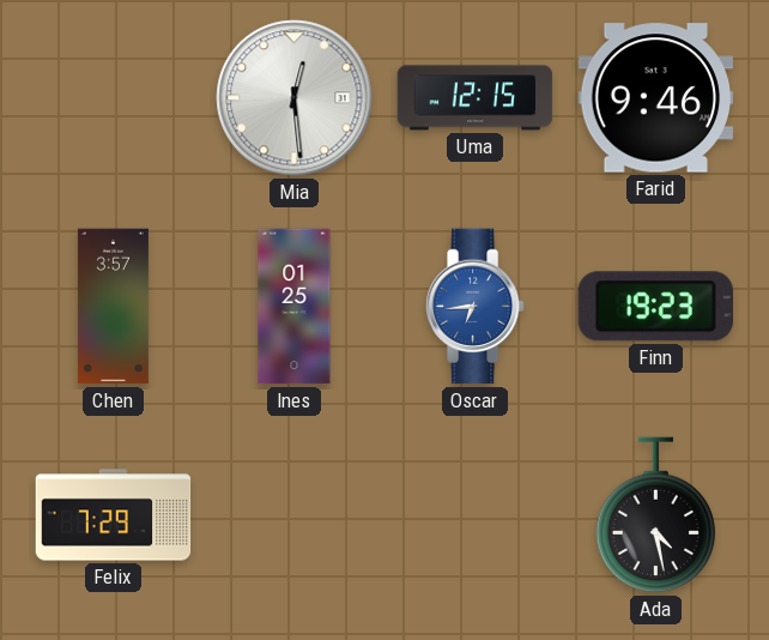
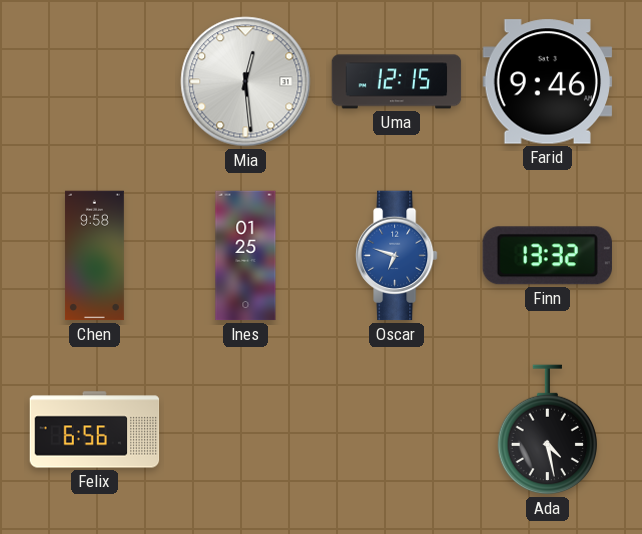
Chen: 3:57 -> 9:58
Oscar: 6:44 -> 6:48
Finn: 19:23 -> 13:32
Felix: 7:29 -> 6:56
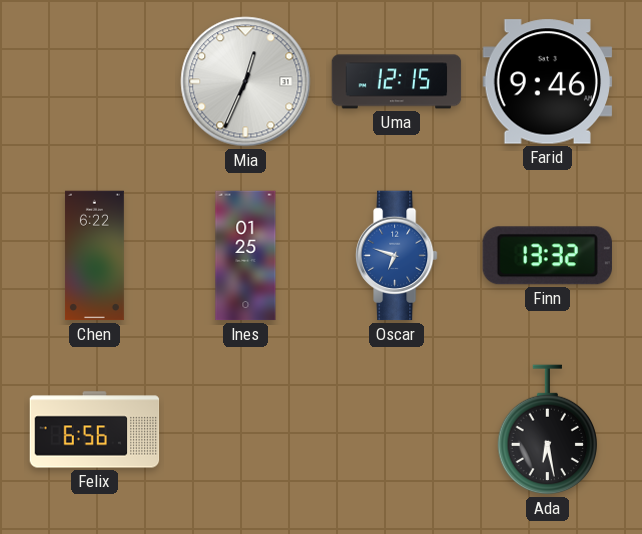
Mia: 12:29 -> 12:34
Chen: 9:58 -> 6:22
Ada: 4:28 -> 6:28
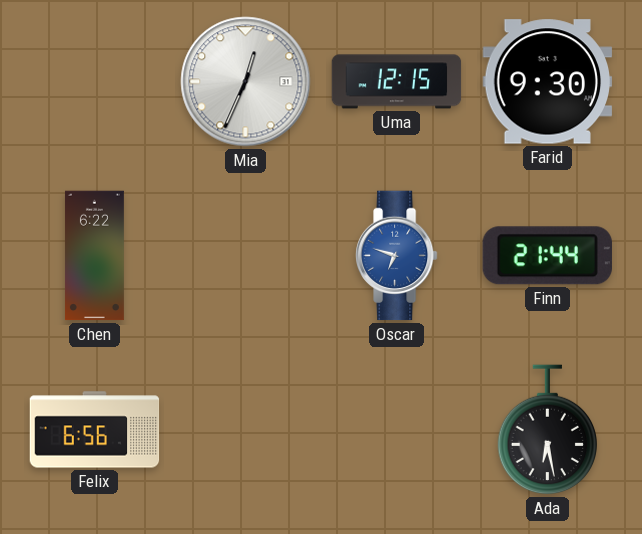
Farid: 9:46 -> 9:30
Ines: 01:25 -> none
Finn: 13:32 -> 21:44
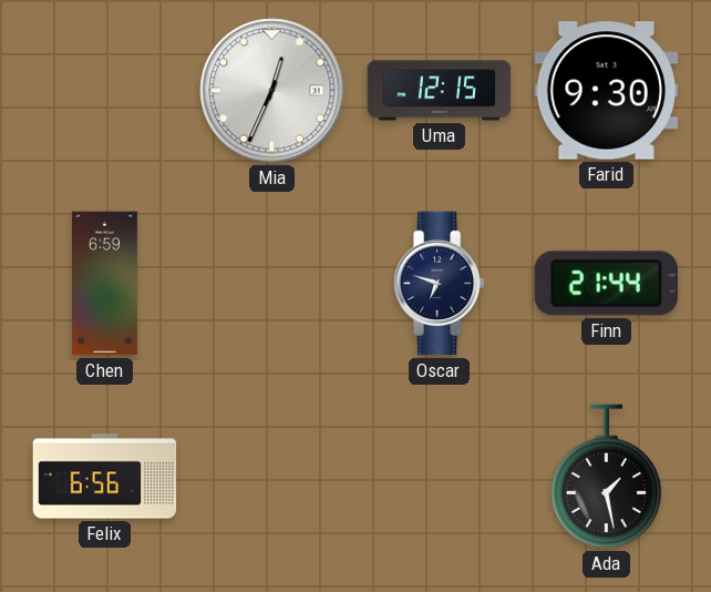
Chen: 6:22 -> 6:59
Oscar dial: blue -> navy
Ada: 6:28 -> 1:28
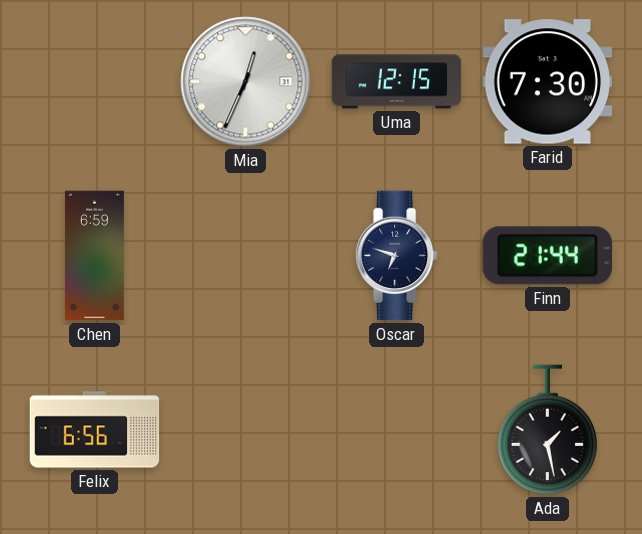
Farid: 9:30 -> 7:30
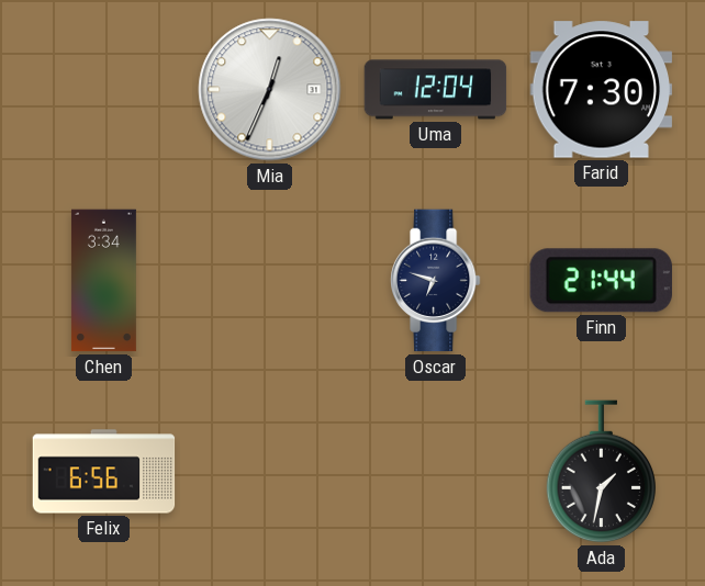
Uma: 12:15 -> 12:04
Chen: 6:59 -> 3:34
Ada: 1:28 -> 1:32
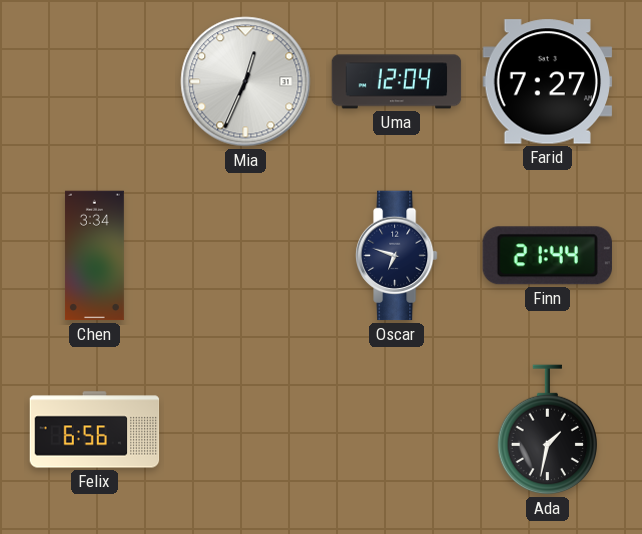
Farid: 7:30 -> 7:27
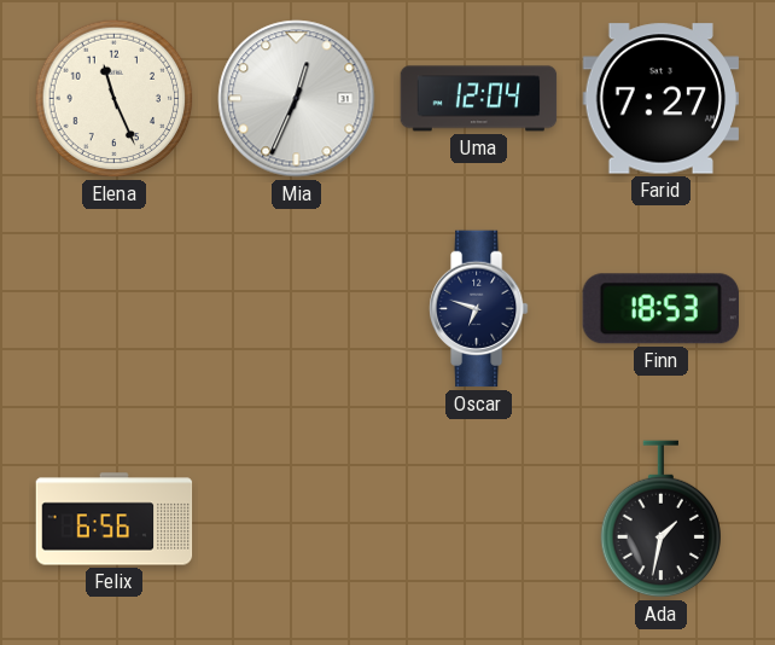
Elena: none -> 11:26
Chen: 3:34 -> none
Finn: 21:44 -> 18:53
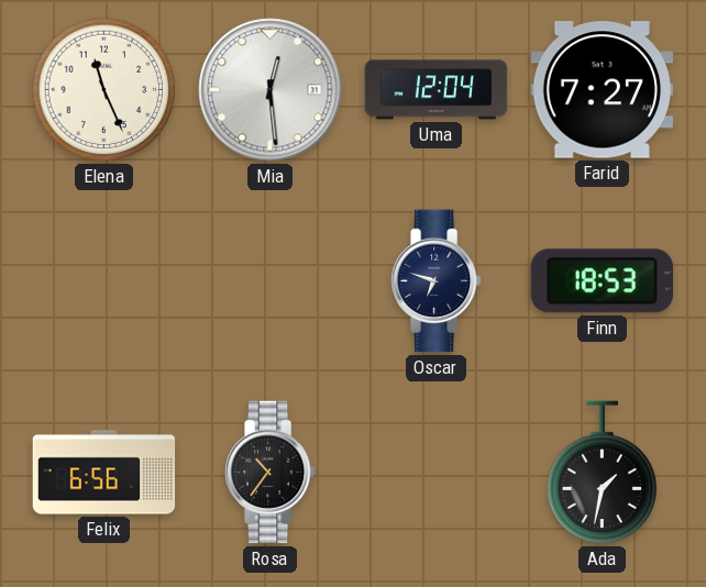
Mia: 12:34 -> 12:29
Rosa: none -> 10:36
